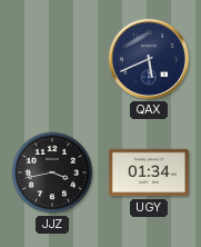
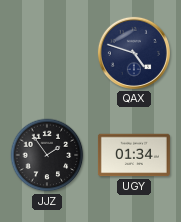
QAX: 5:41 -> 4:48
JJZ: 3:43 -> 1:54
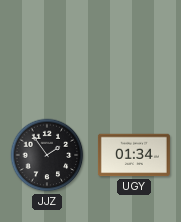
QAX: 4:48 -> none
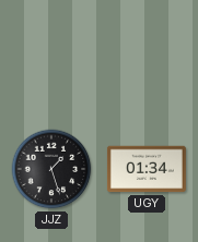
JJZ: 1:54 -> 1:27
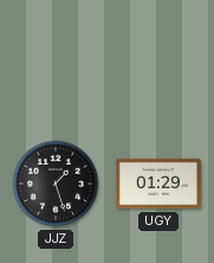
UGY: 01:34 -> 01:29
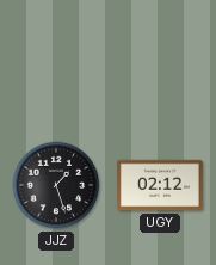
UGY: 01:29 -> 02:12
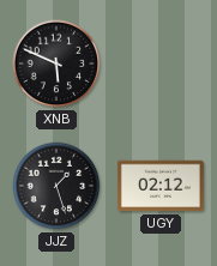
XNB: none -> 5:49
